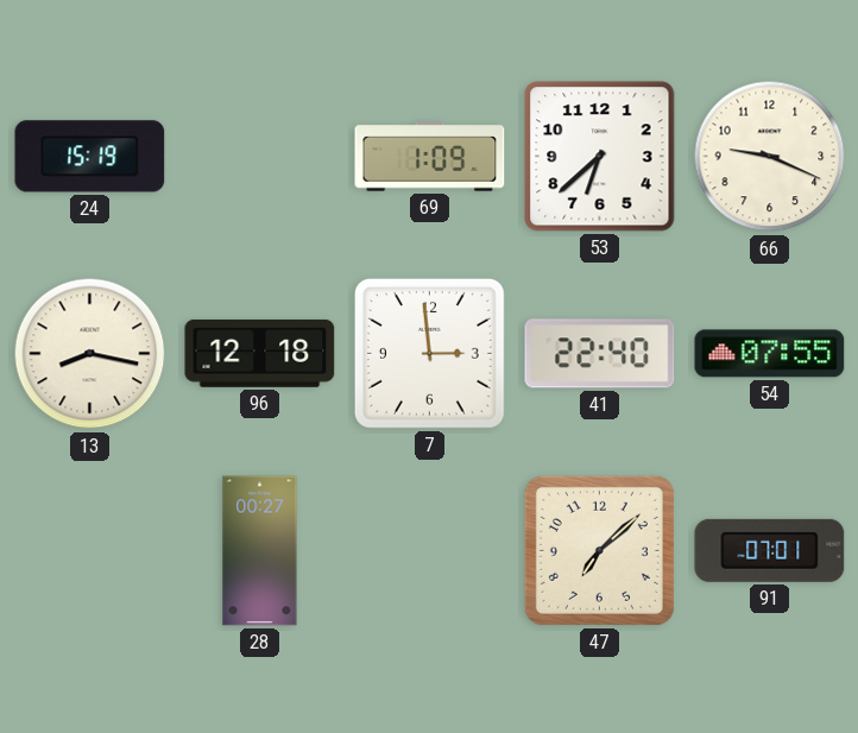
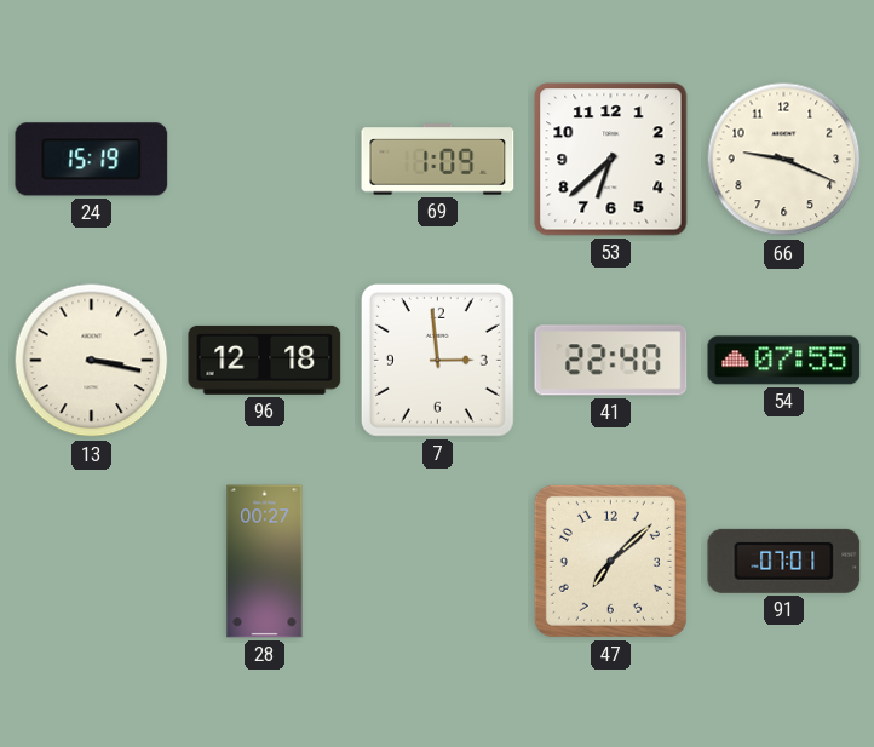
13: 8:17 -> 3:17
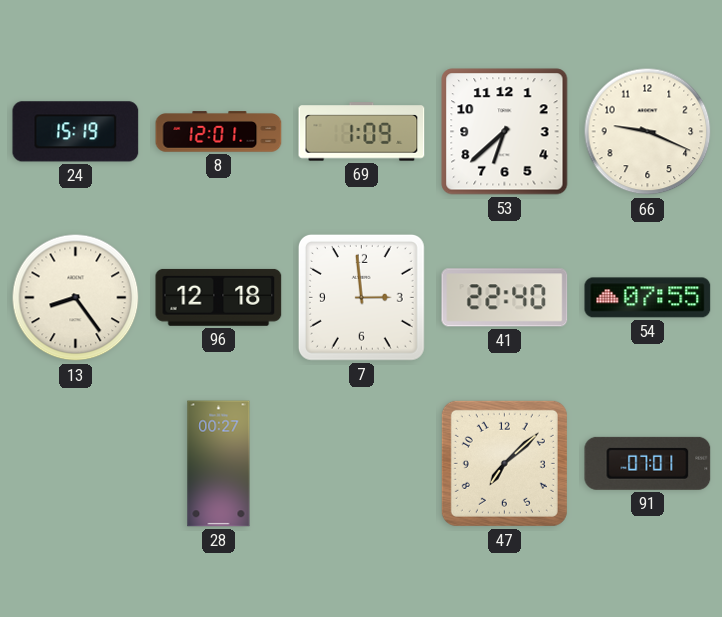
8: none -> 12:01
13: 3:17 -> 8:24
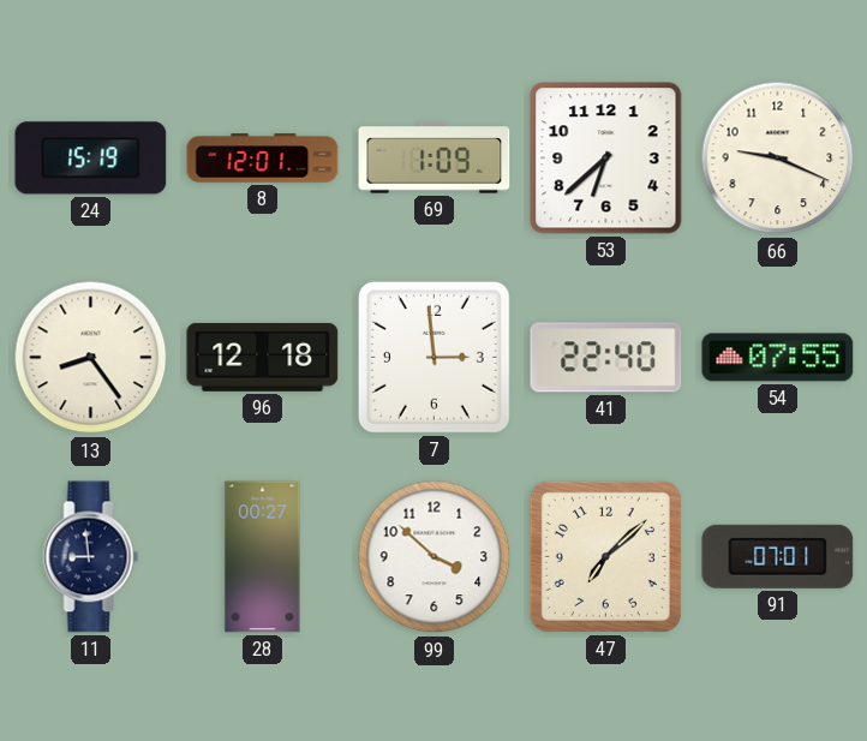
11: none -> 8:59
99: none -> 3:52
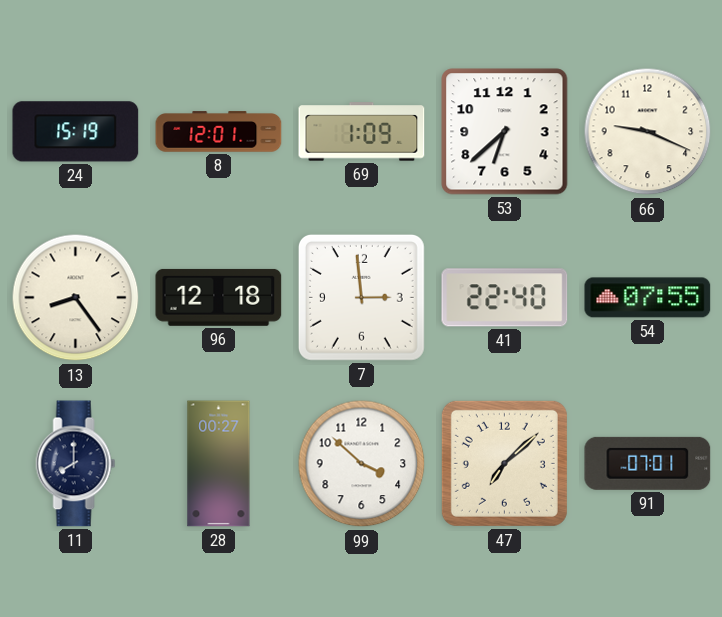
11: 8:59 -> 8:00
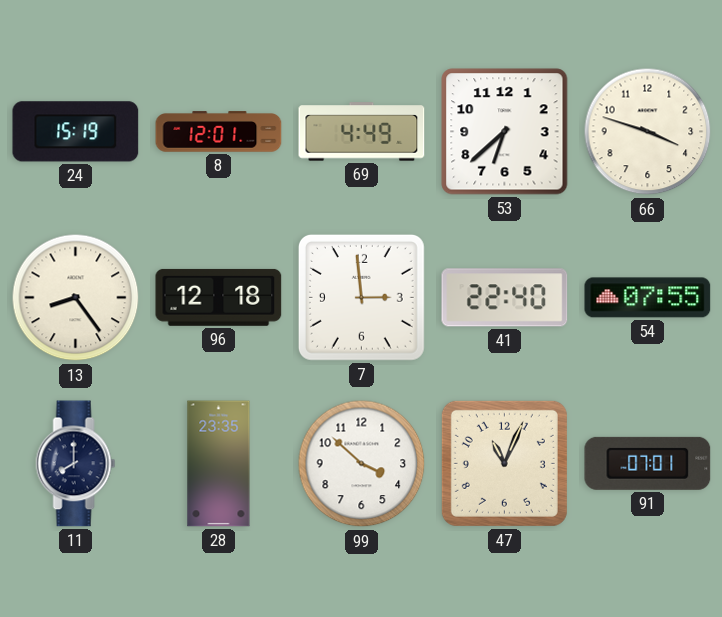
69: 1:09 -> 4:49
66: 9:19 -> 3:48
28: 00:27 -> 23:35
47: 7:08 -> 11:04
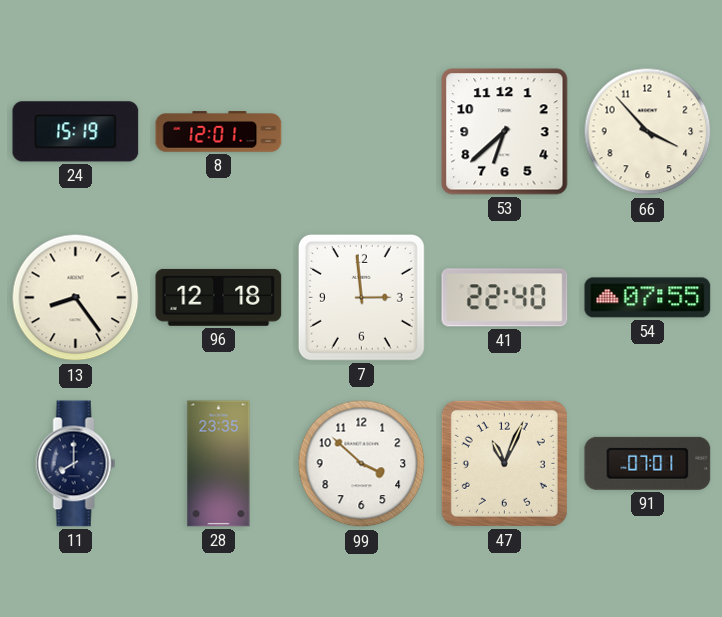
69: 4:49 -> none
66: 3:48 -> 3:53
